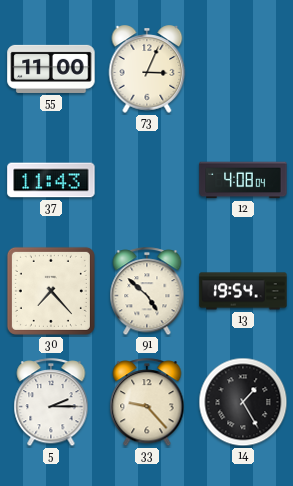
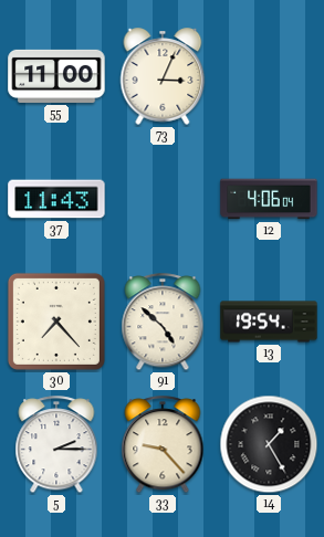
12: 4:08 -> 4:06
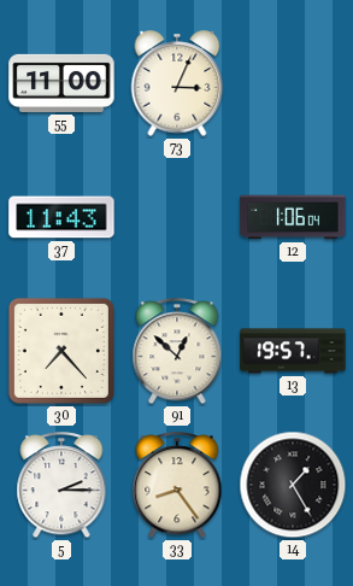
12: 4:06 -> 1:06
91: 4:52 -> 12:52
13: 19:54 -> 19:57
33: 9:23 -> 8:24
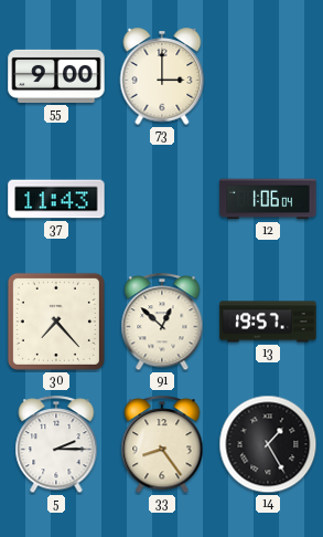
55: 11:00 -> 9:00
73: 3:04 -> 3:00
